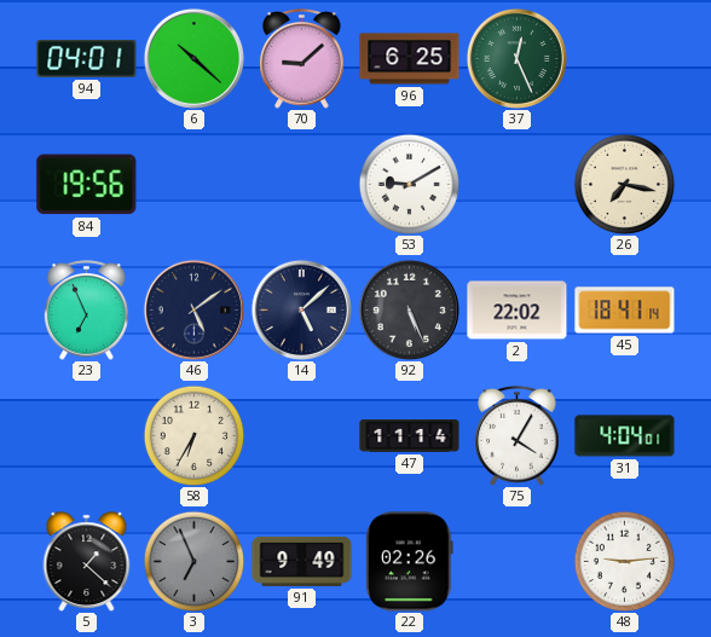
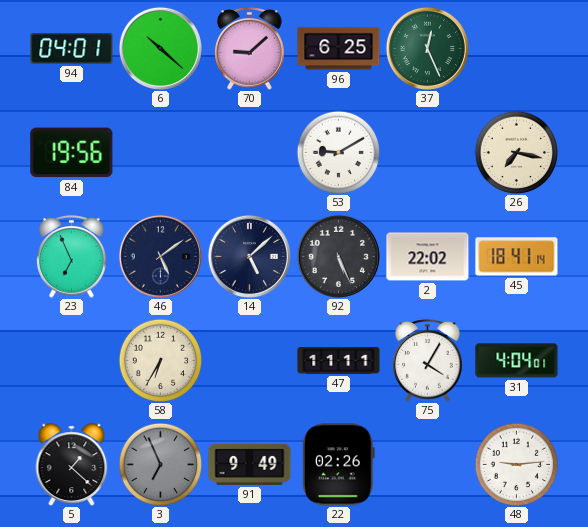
47: 11:14 -> 11:11
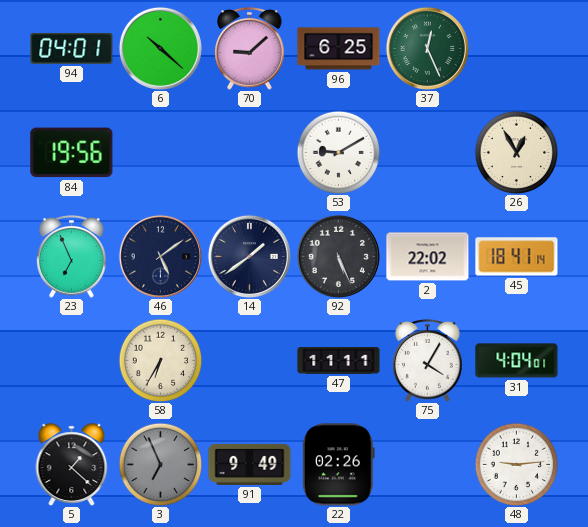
26: 7:17 -> 12:55
14: 5:08 -> 1:39
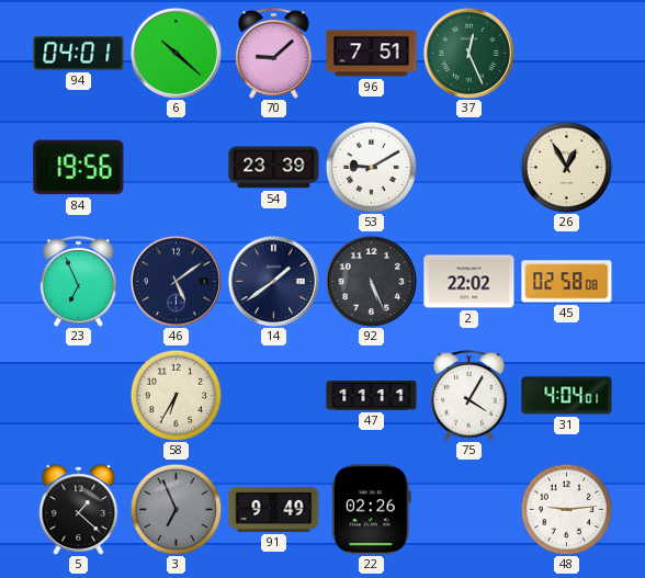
96: 6:25 -> 7:51
54: none -> 23:39
45: 18:41 -> 02:58
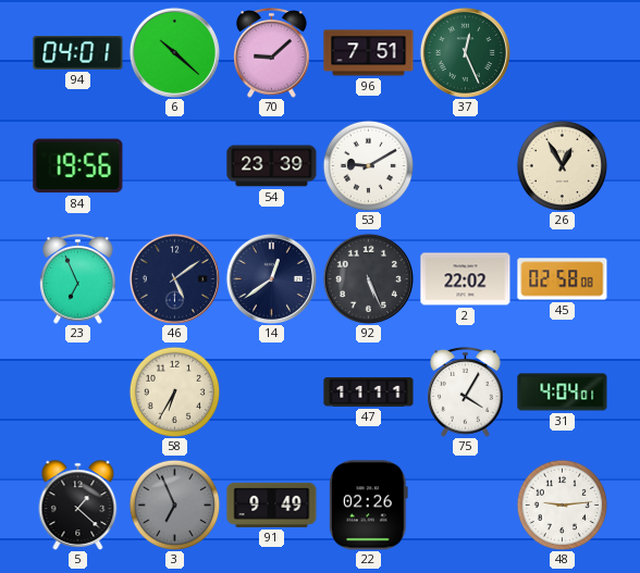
14: 1:39 -> 12:39
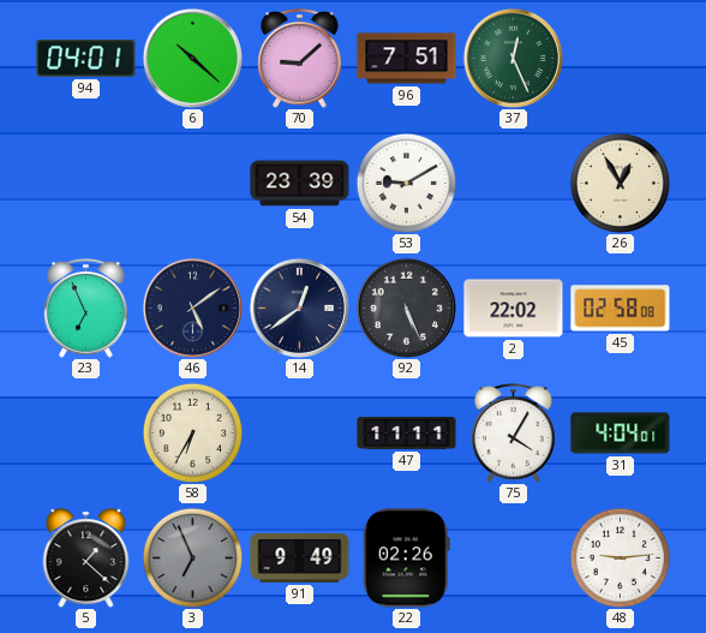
84: 19:56 -> none
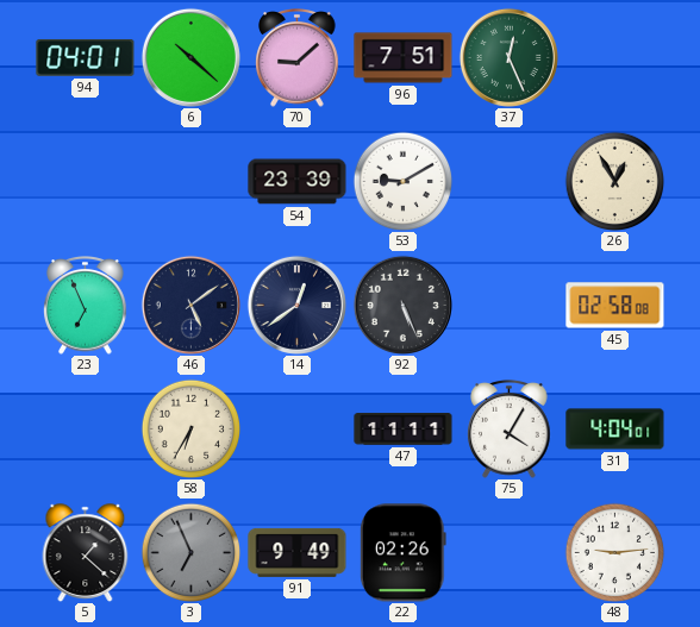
2: 22:02 -> none
